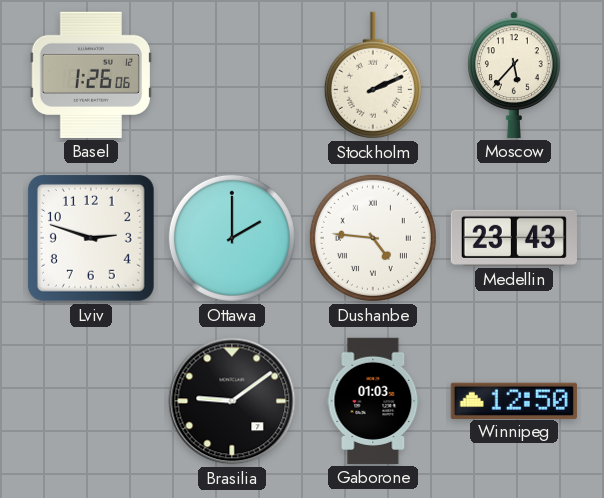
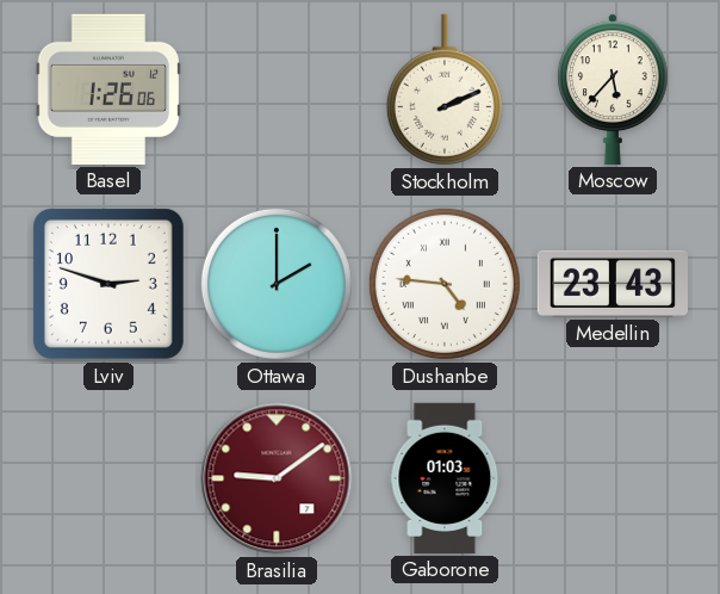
Brasilia dial: black -> burgundy
Winnipeg: 12:50 -> none
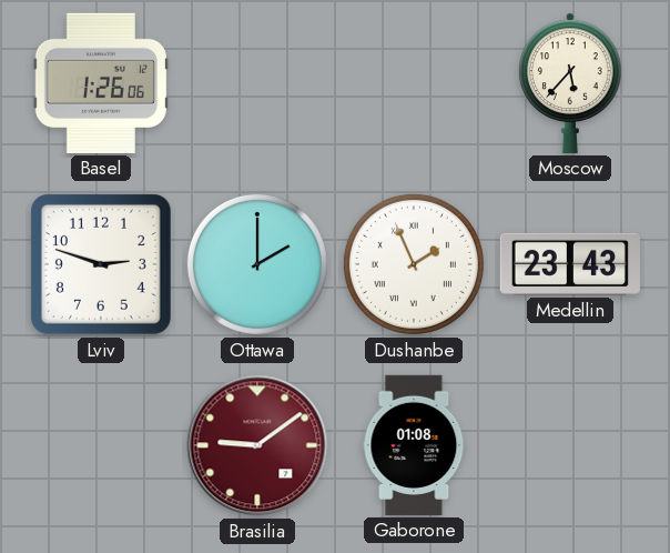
Stockholm: 2:11 -> none
Dushanbe: 4:46 -> 1:56
Gaborone: 01:03 -> 01:08
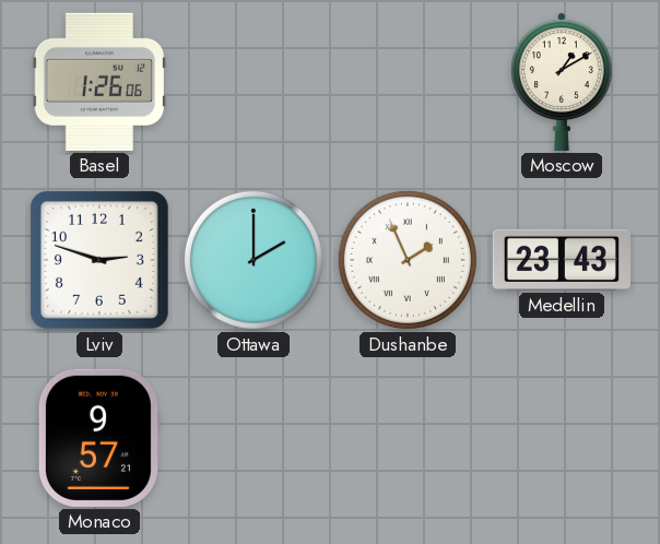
Moscow: 5:37 -> 1:10
Monaco: none -> 9:57
Brasilia: 9:09 -> none
Gaborone: 01:08 -> none
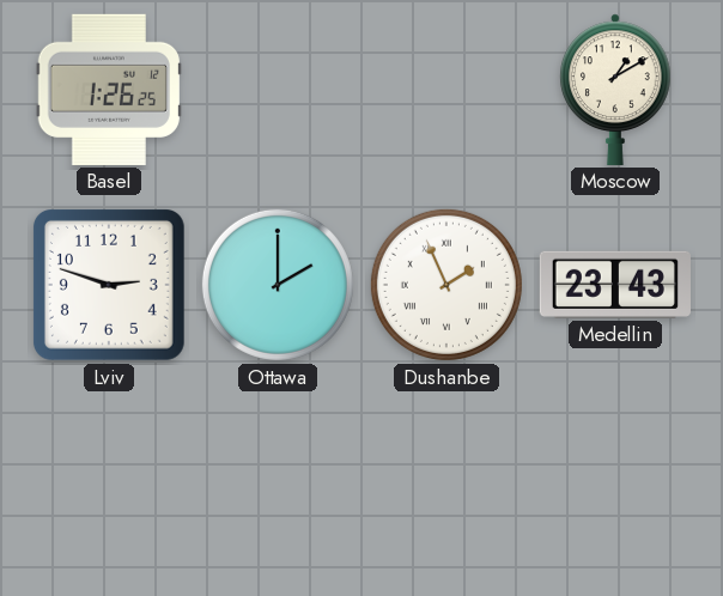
Basel: 1:26:06 -> 1:26:25
Monaco: 9:57 -> none
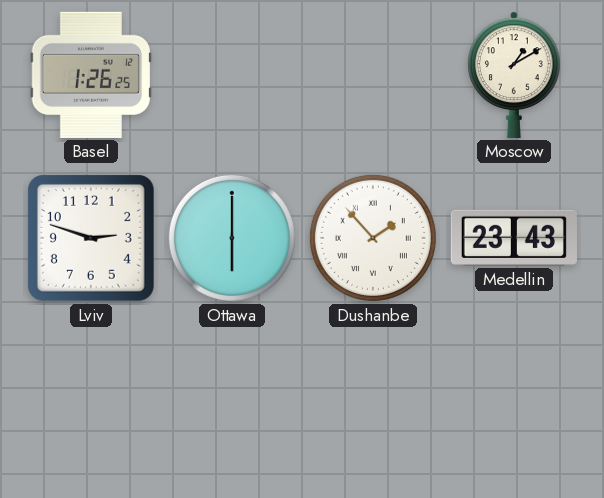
Ottawa: 2:00 -> 6:00
Dushanbe: 1:56 -> 1:53
